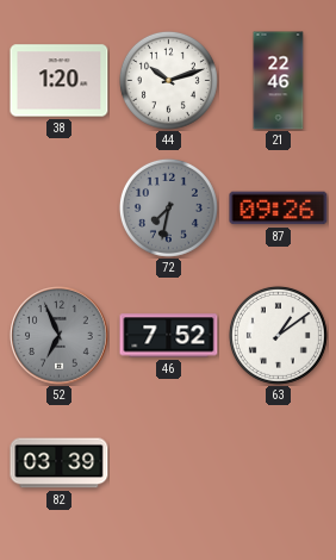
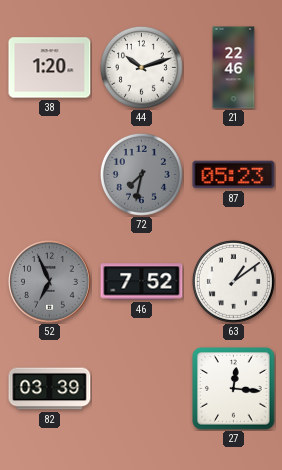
87: 09:26 -> 05:23
27: none -> 12:16
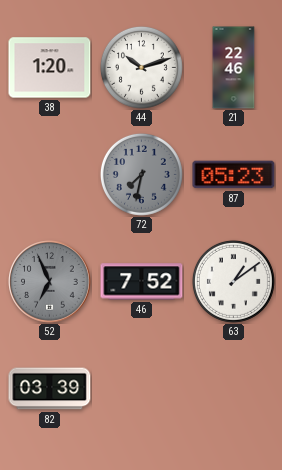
27: 12:16 -> none
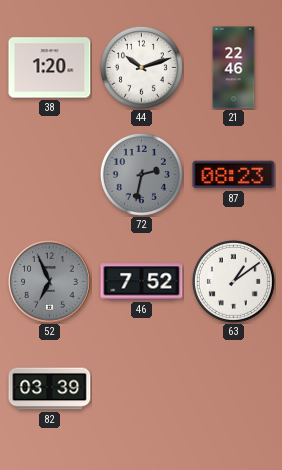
72: 7:32 -> 2:32
87: 05:23 -> 08:23
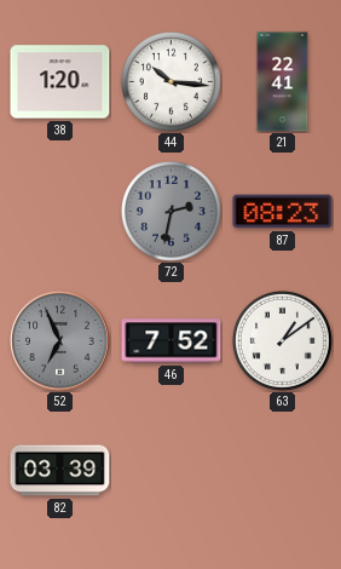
44: 10:12 -> 10:16
21: 22:46 -> 22:41
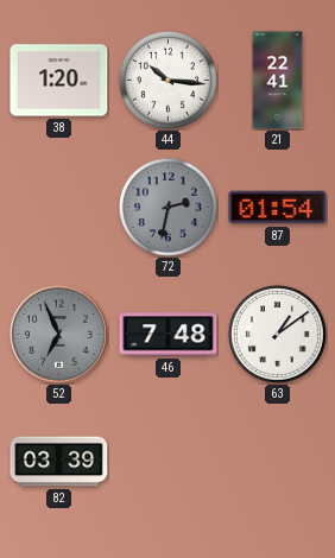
87: 08:23 -> 01:54
46: 7:52 -> 7:48
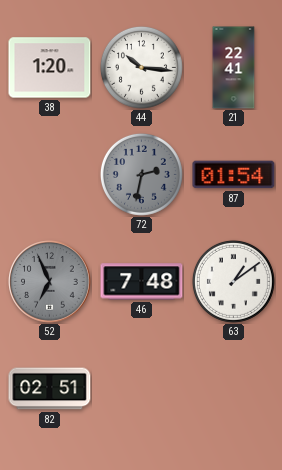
82: 03:39 -> 02:51
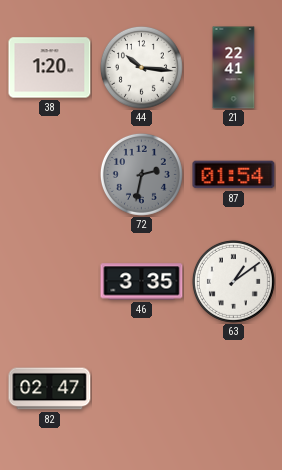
52: 6:56 -> none
46: 7:48 -> 3:35
82: 02:51 -> 02:47
